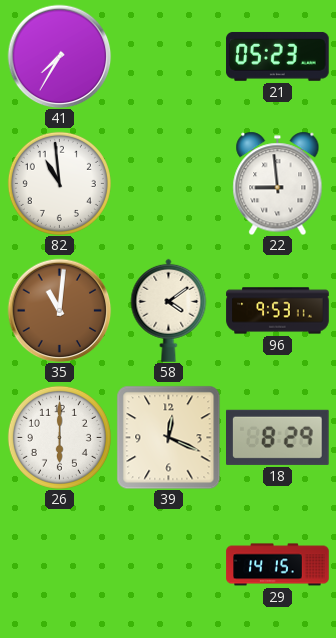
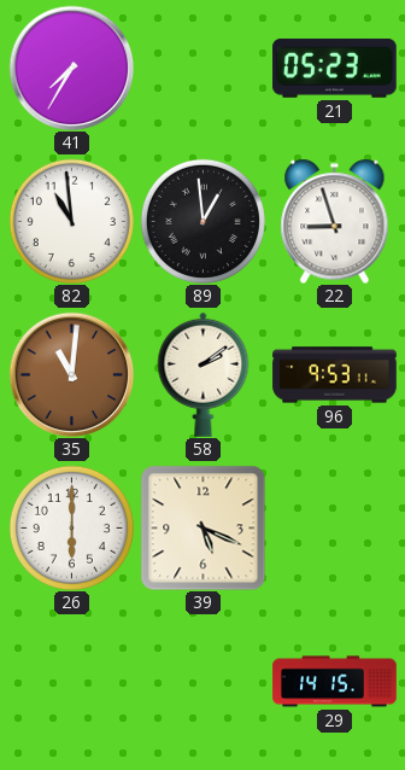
89: none -> 12:59
22: 8:59 -> 8:57
58: 4:09 -> 2:09
39: 12:19 -> 5:19
18: 8:29 -> none
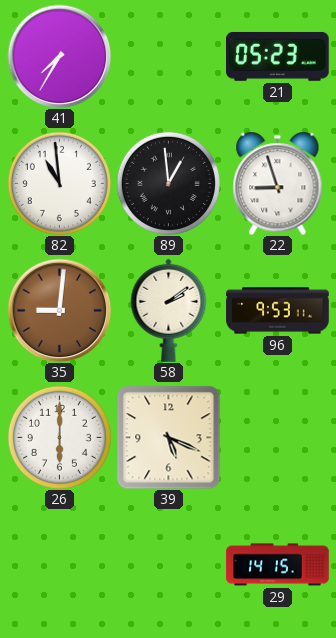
35: 11:01 -> 9:01
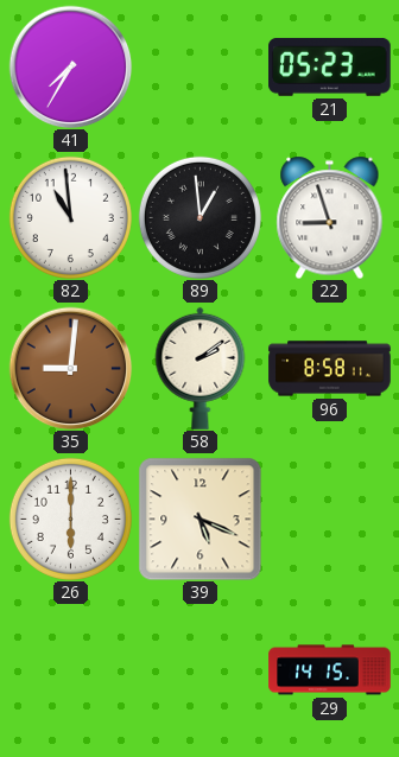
96: 9:53 -> 8:58
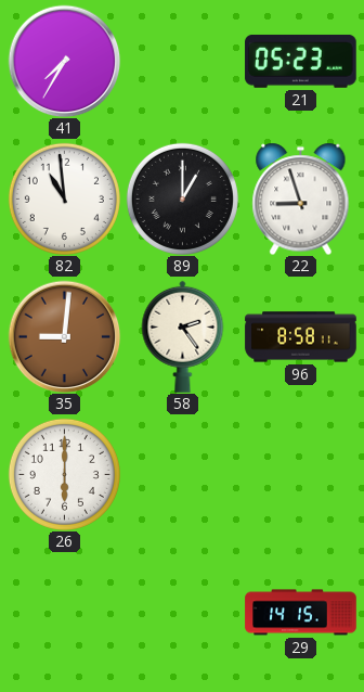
89: 12:59 -> 1:00
58: 2:09 -> 2:24
39: 5:19 -> none
